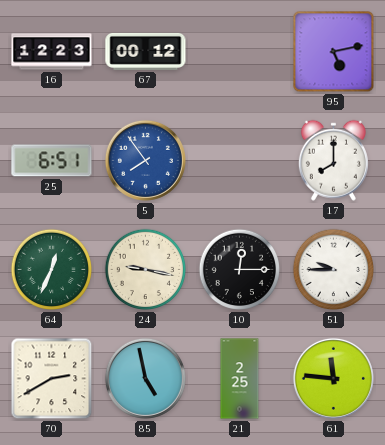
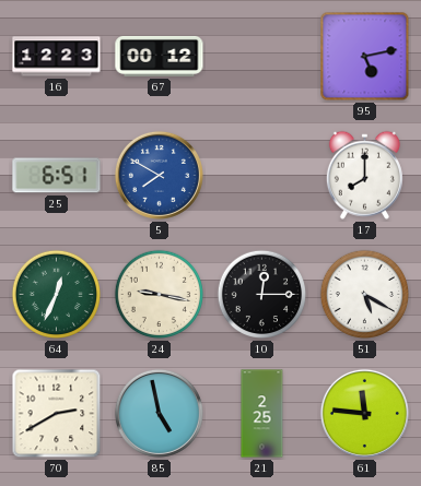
5: 7:54 -> 7:50
51: 9:45 -> 5:20
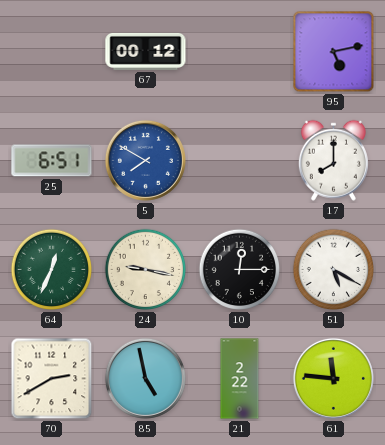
16: 12:23 -> none
21: 2:25 -> 2:22
